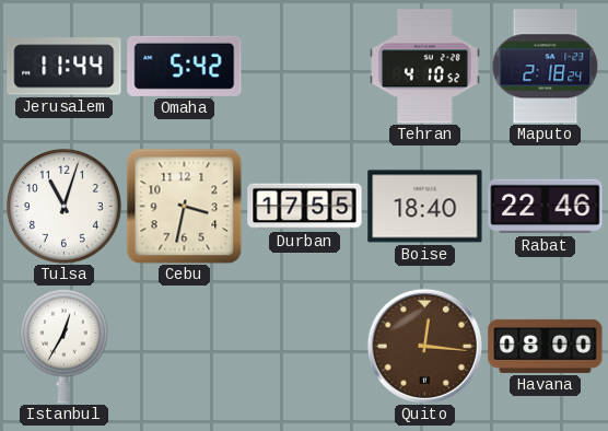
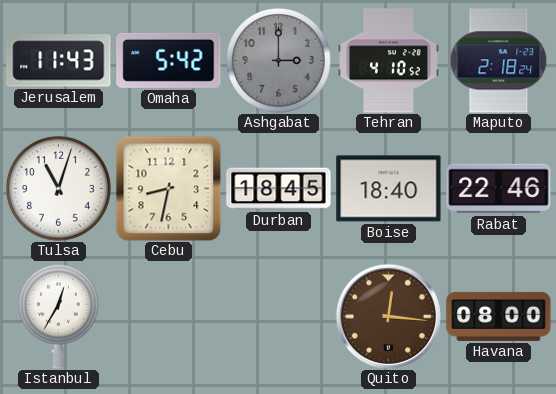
Jerusalem: 11:44 -> 11:43
Ashgabat: none -> 3:00
Cebu: 3:32 -> 8:32
Durban: 17:55 -> 18:45
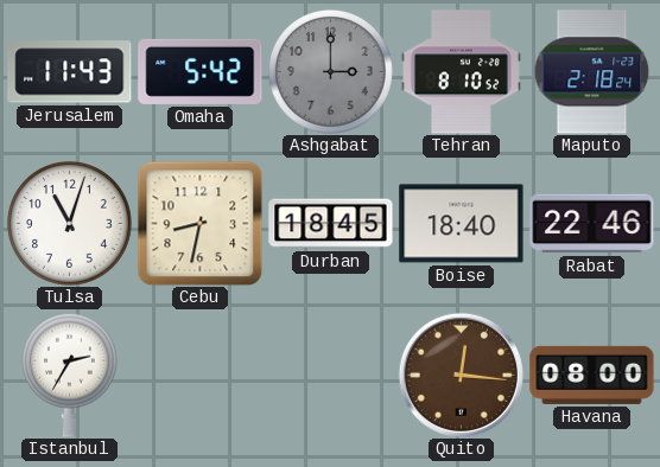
Tehran: 4:10 -> 8:10
Istanbul: 12:35 -> 2:35
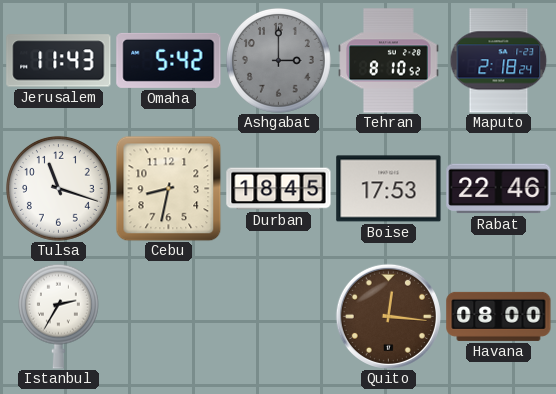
Tulsa: 11:03 -> 11:18
Boise: 18:40 -> 17:53
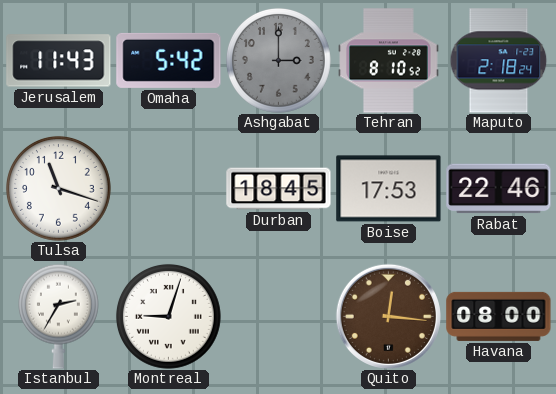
Cebu: 8:32 -> none
Montreal: none -> 9:03
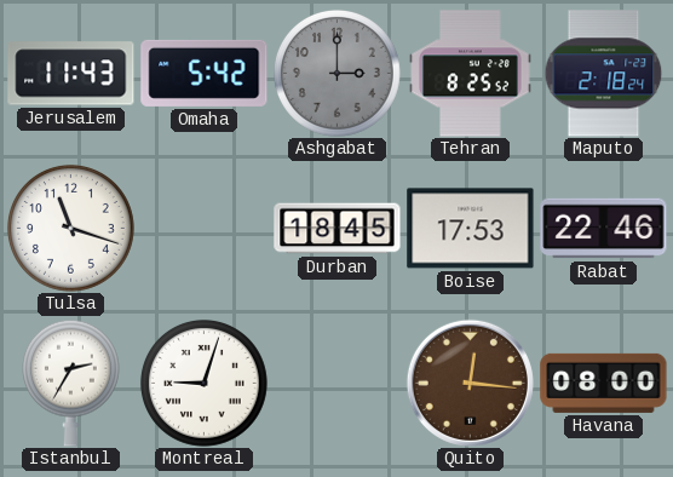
Tehran: 8:10 -> 8:25
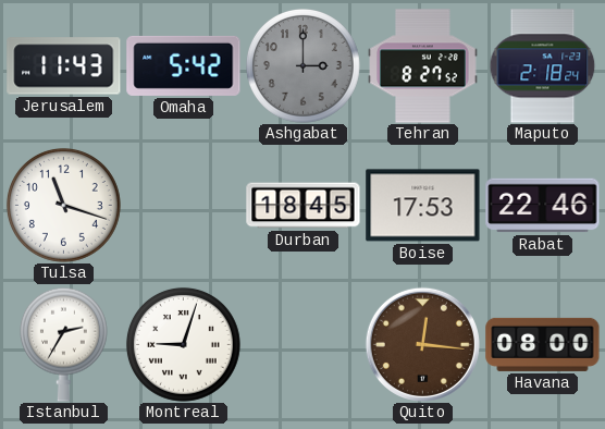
Tehran: 8:25 -> 8:27
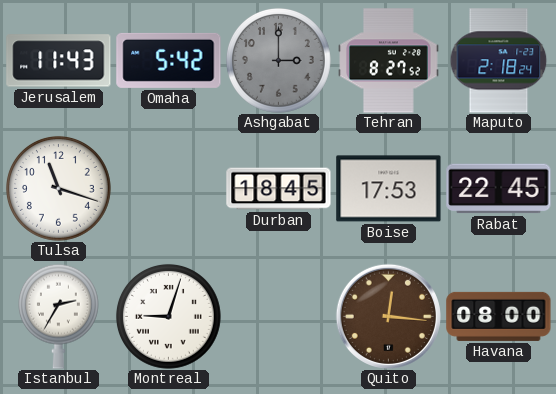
Rabat: 22:46 -> 22:45
